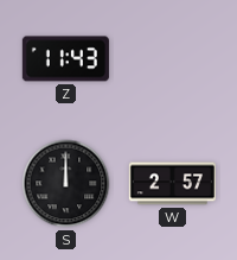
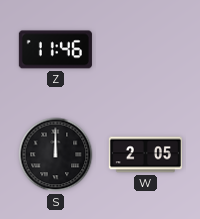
Z: 11:43 -> 11:46
W: 2:57 -> 2:05
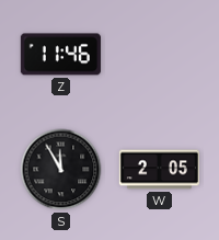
S: 12:00 -> 11:55
